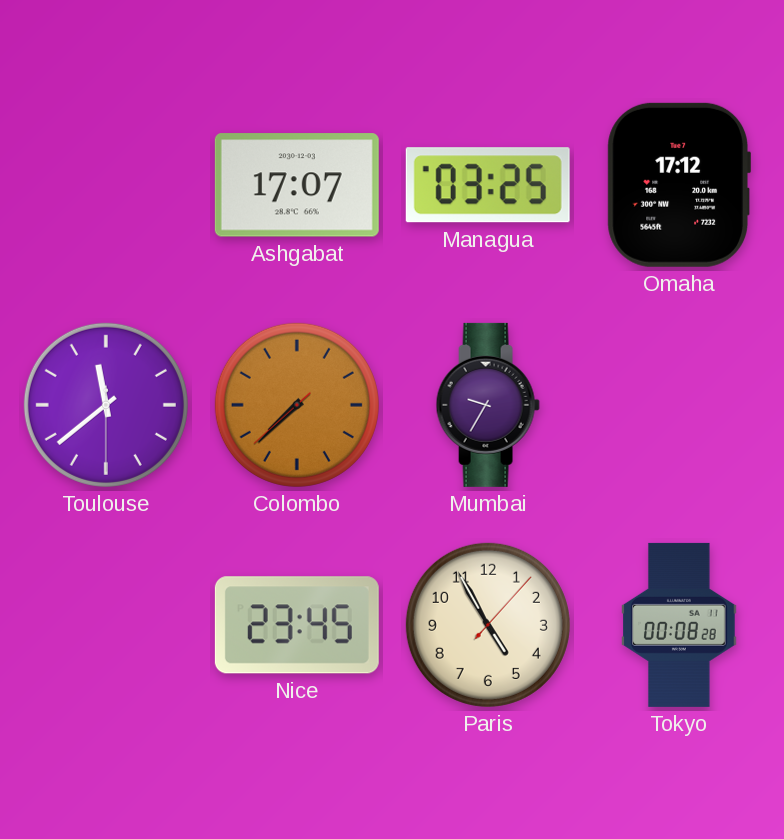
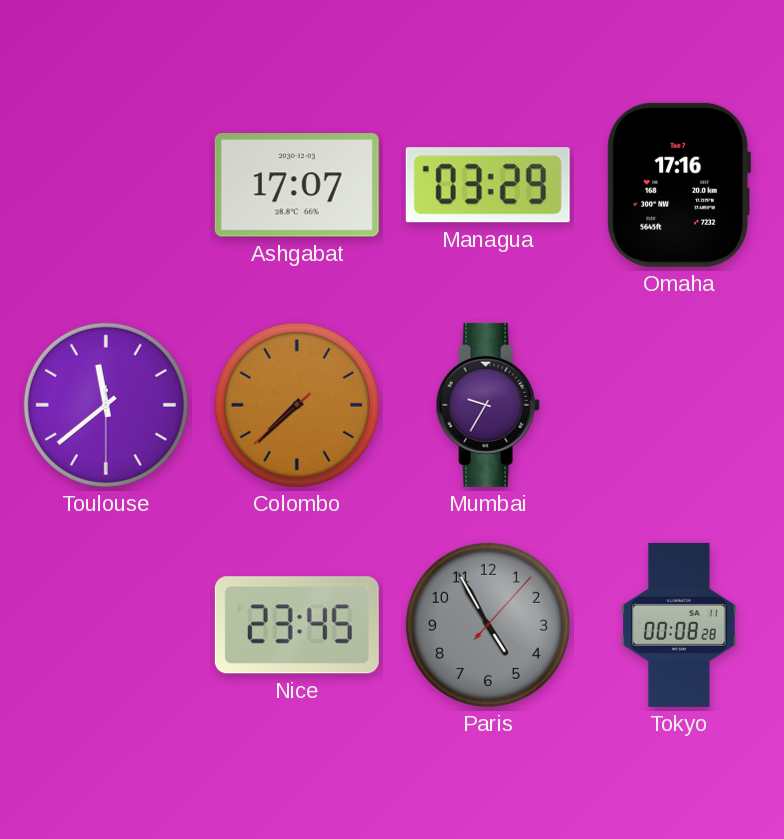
Managua: 03:25 -> 03:29
Omaha: 17:12 -> 17:16
Paris dial: cream -> grey
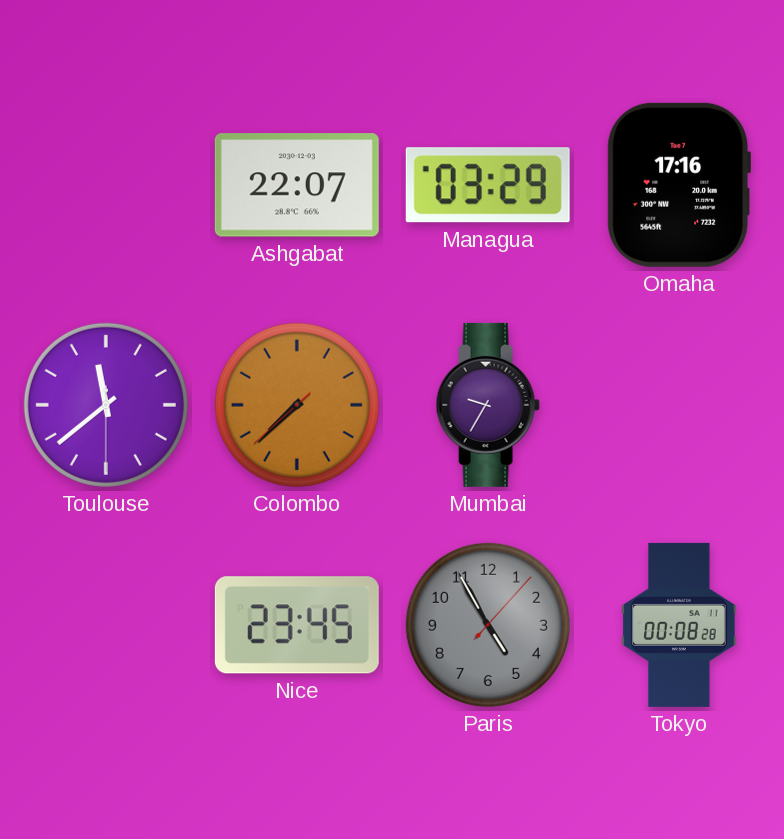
Ashgabat: 17:07 -> 22:07
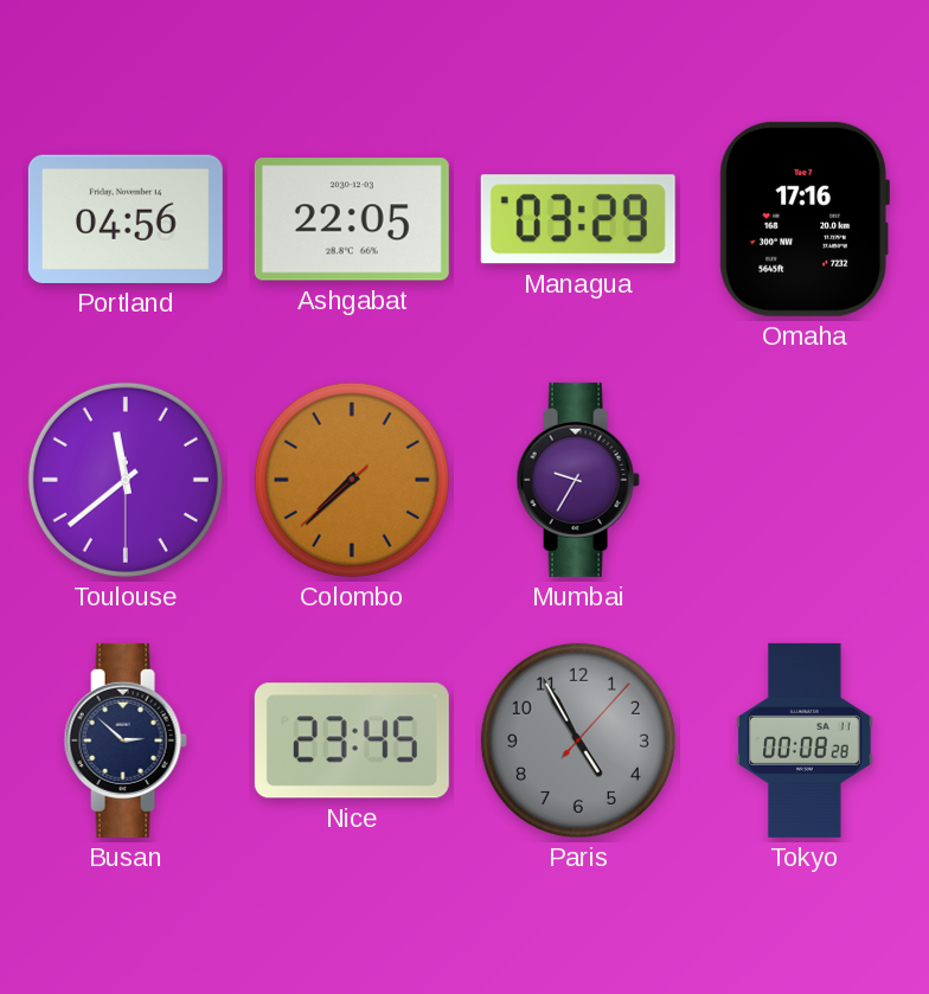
Portland: none -> 04:56
Ashgabat: 22:07 -> 22:05
Busan: none -> 2:52
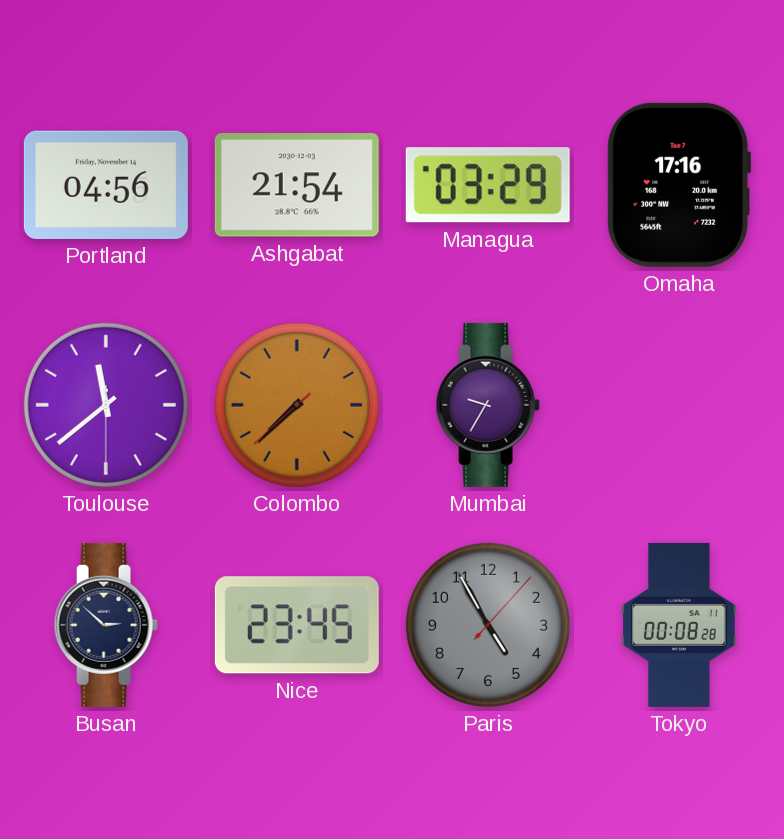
Ashgabat: 22:05 -> 21:54
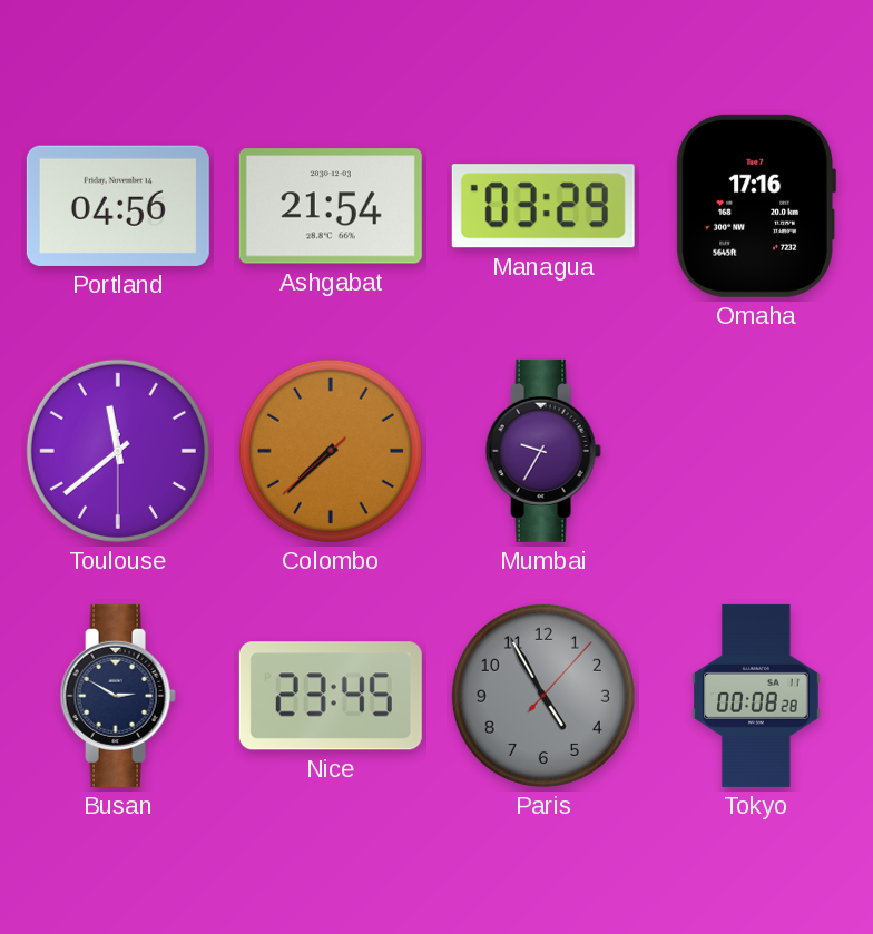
Busan: 2:52 -> 2:50
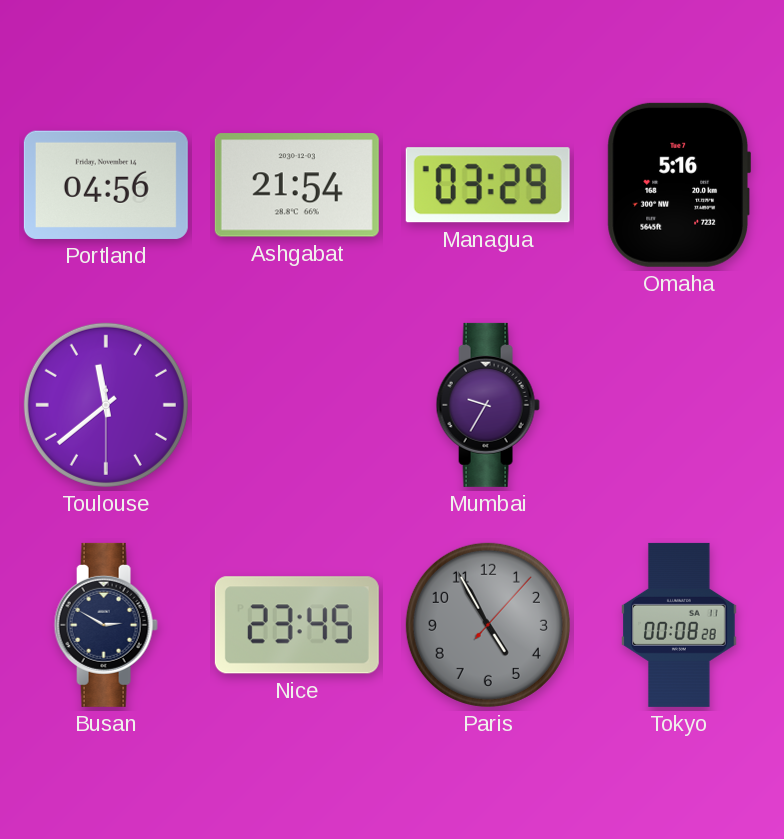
Omaha: 17:16 -> 5:16
Colombo: 7:37 -> none
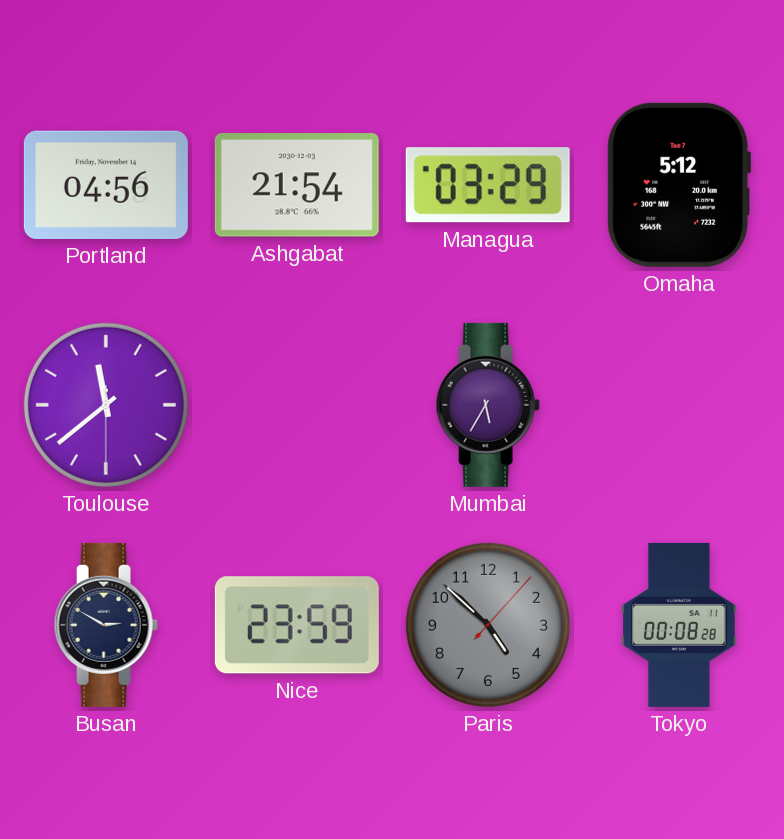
Omaha: 5:16 -> 5:12
Mumbai: 9:35 -> 5:35
Nice: 23:45 -> 23:59
Paris: 4:55 -> 4:52
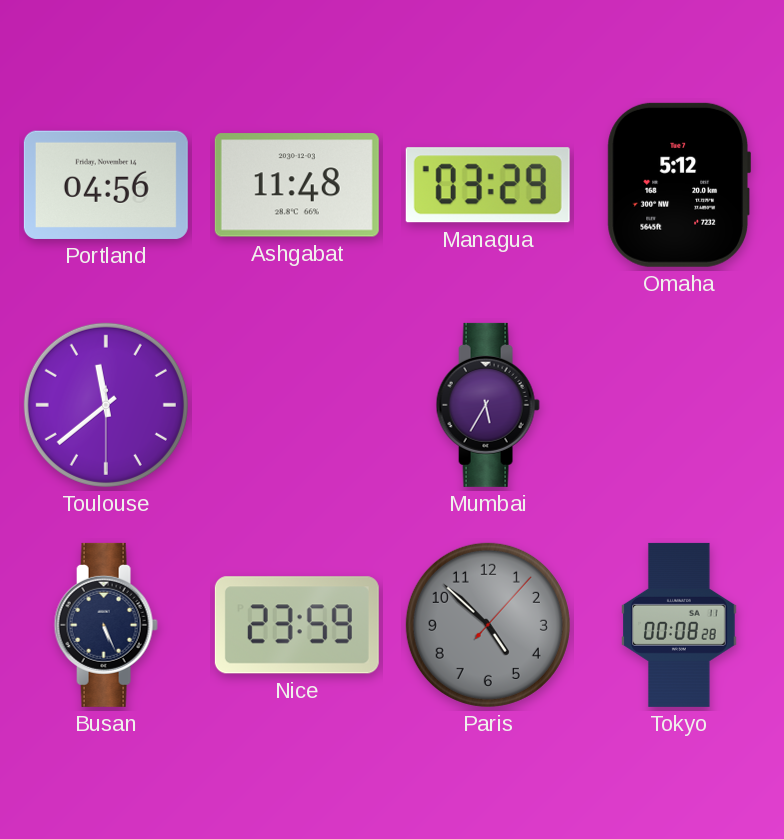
Ashgabat: 21:54 -> 11:48
Busan: 2:50 -> 5:26
